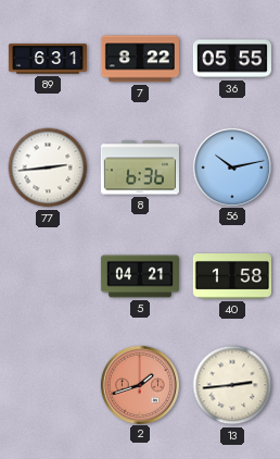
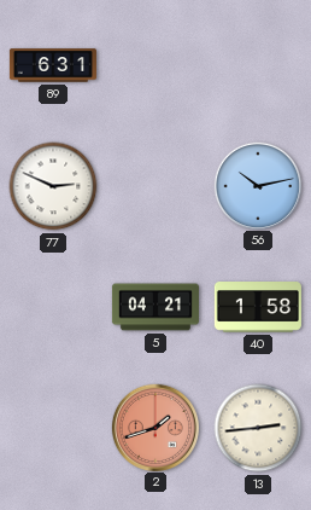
7: 8:22 -> none
36: 05:55 -> none
77: 2:44 -> 2:49
8: 6:36 -> none
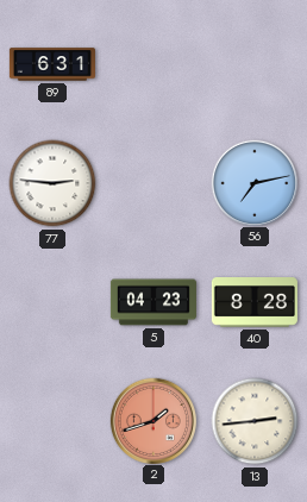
77: 2:49 -> 2:46
56: 10:13 -> 7:13
5: 04:21 -> 04:23
40: 1:58 -> 8:28
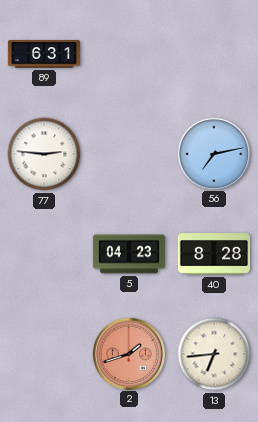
13: 2:44 -> 6:44
